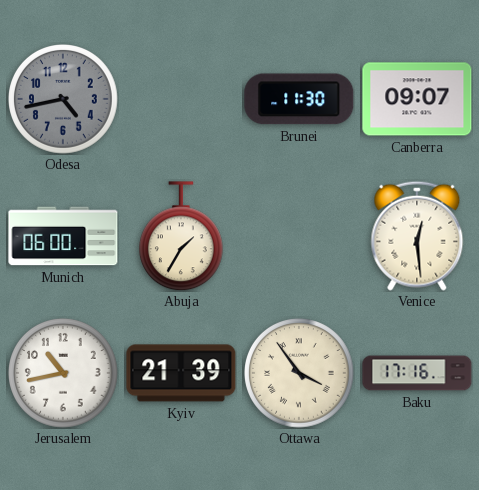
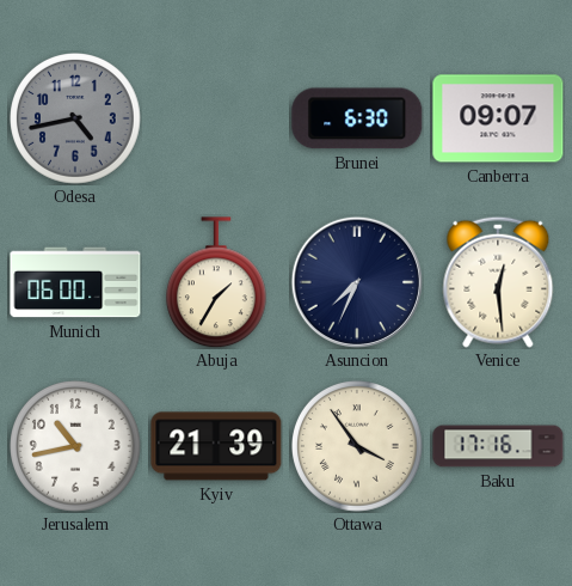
Brunei: 11:30 -> 6:30
Asuncion: none -> 7:34
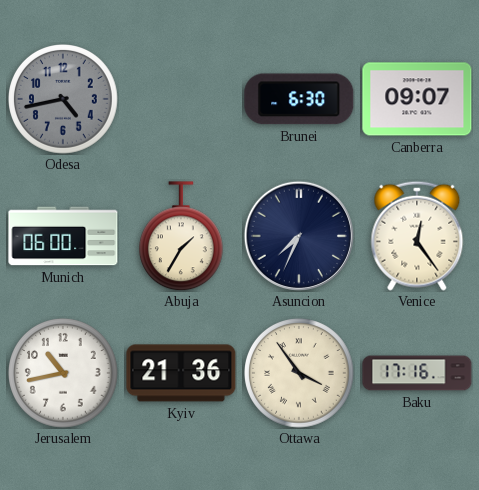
Venice: 12:29 -> 12:24
Kyiv: 21:39 -> 21:36
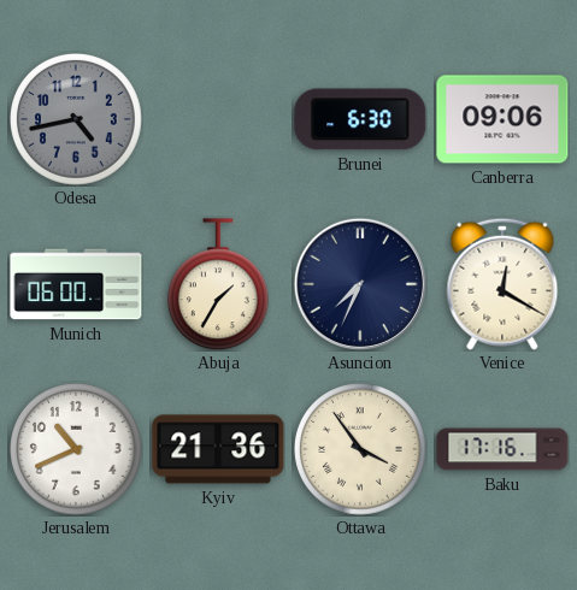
Canberra: 09:07 -> 09:06
Venice: 12:24 -> 12:20
Jerusalem: 10:43 -> 10:41
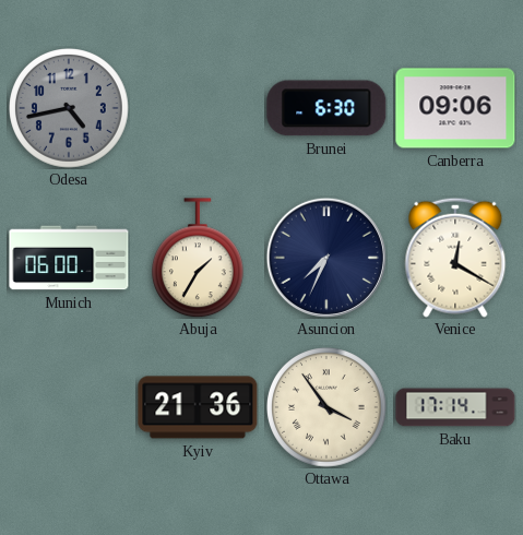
Jerusalem: 10:41 -> none
Baku: 17:16 -> 17:14
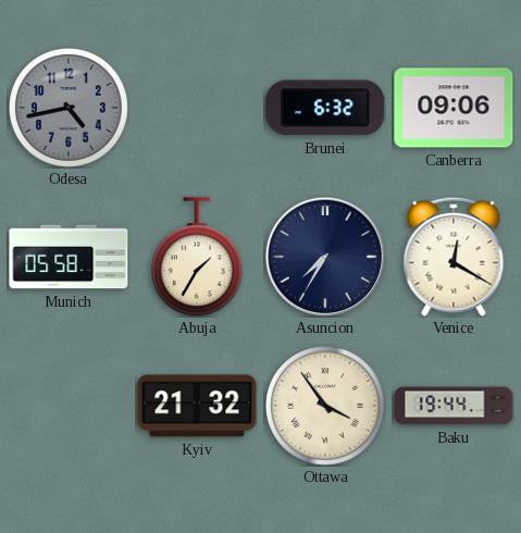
Brunei: 6:30 -> 6:32
Munich: 06:00 -> 05:58
Asuncion: 7:34 -> 7:35
Kyiv: 21:36 -> 21:32
Baku: 17:14 -> 19:44
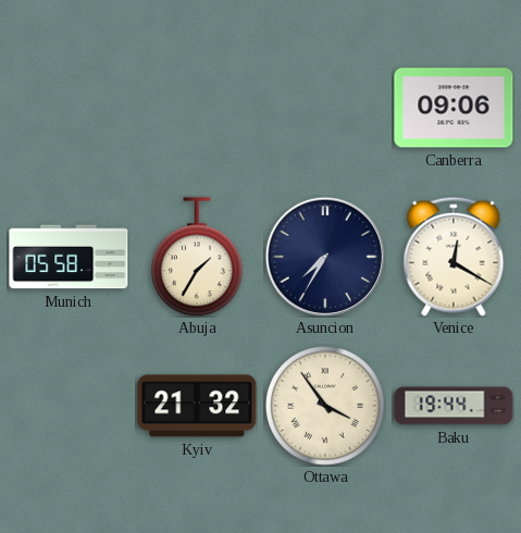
Odesa: 4:43 -> none
Brunei: 6:32 -> none
